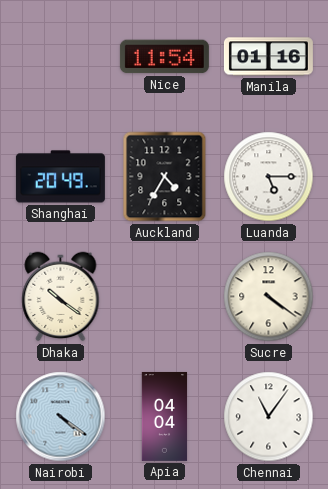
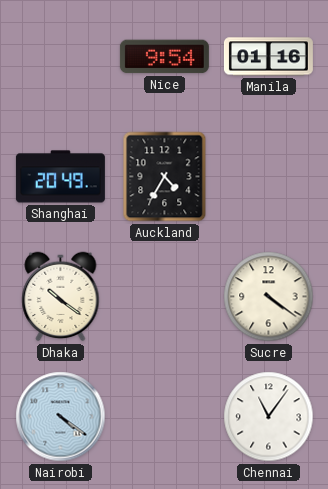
Nice: 11:54 -> 9:54
Luanda: 5:15 -> none
Apia: 04:04 -> none
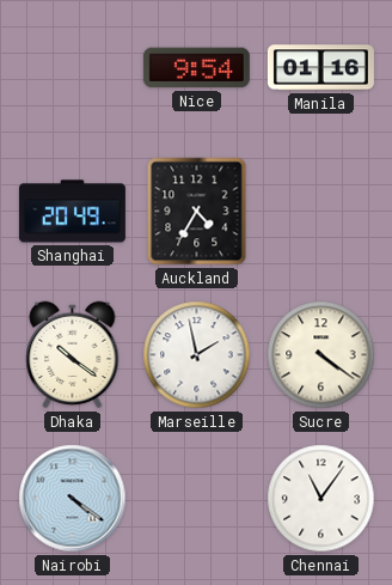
Marseille: none -> 1:58
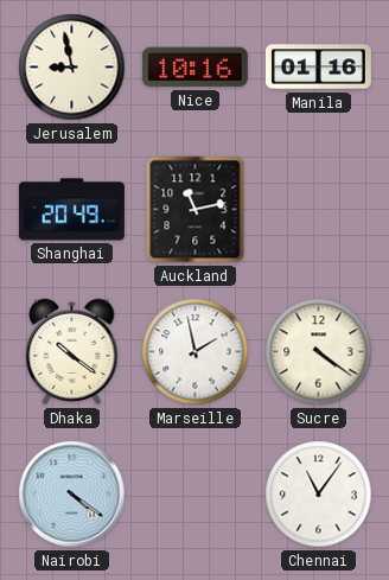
Jerusalem: none -> 8:58
Nice: 9:54 -> 10:16
Auckland: 4:35 -> 11:13
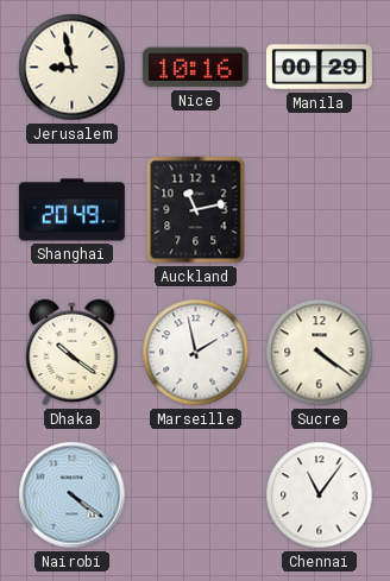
Manila: 01:16 -> 00:29
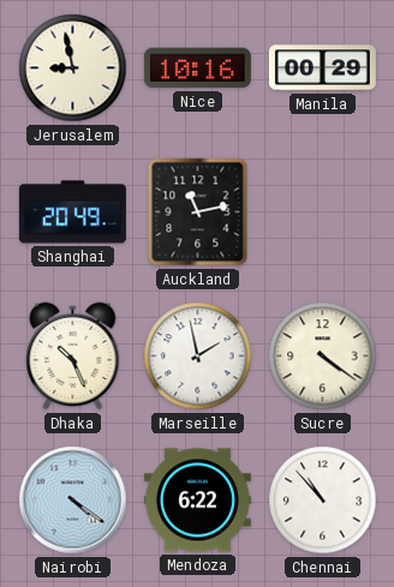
Dhaka: 10:21 -> 10:26
Mendoza: none -> 6:22
Chennai: 11:06 -> 10:53
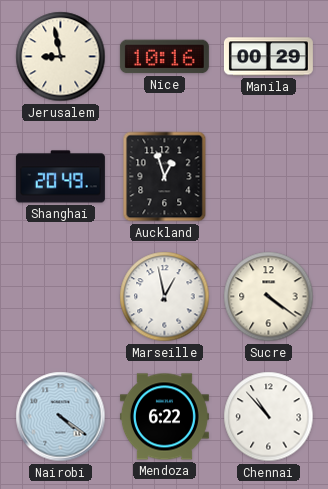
Auckland: 11:13 -> 12:57
Dhaka: 10:26 -> none
Marseille: 1:58 -> 12:58
